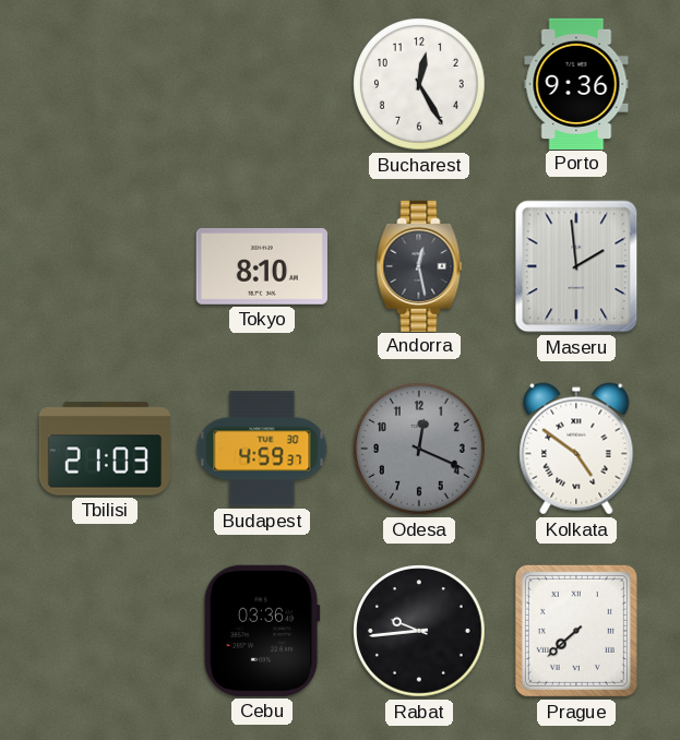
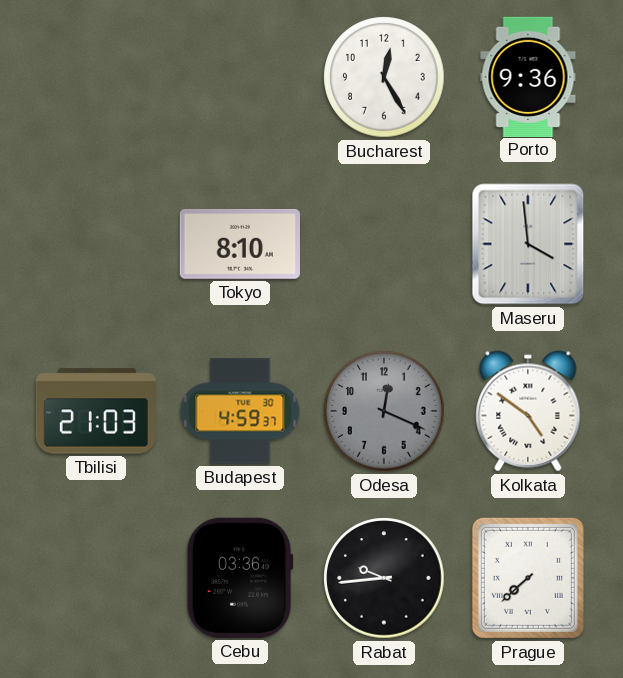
Andorra: 12:28 -> none
Maseru: 1:59 -> 3:59
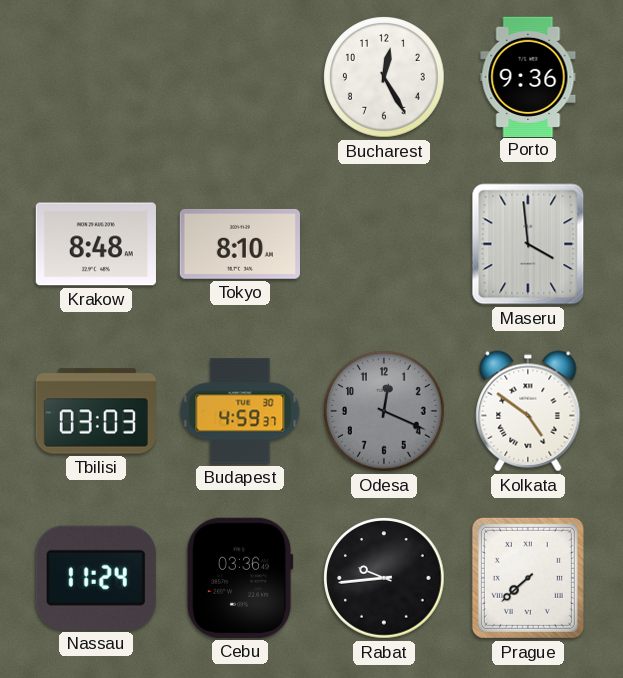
Krakow: none -> 8:48
Tbilisi: 21:03 -> 03:03
Nassau: none -> 11:24
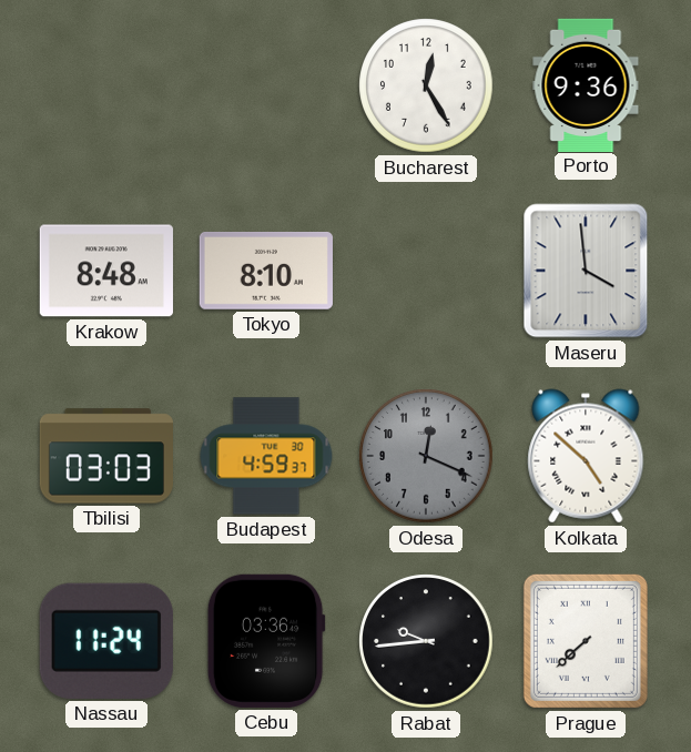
Kolkata: 4:51 -> 4:52
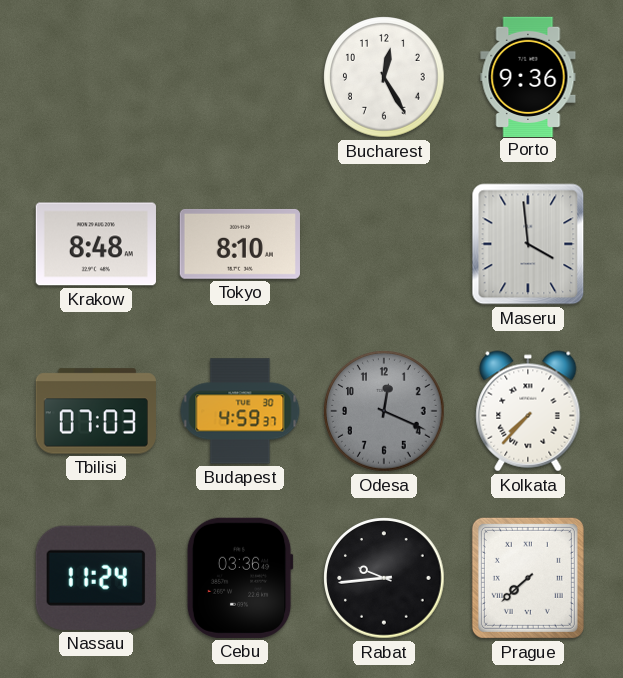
Tbilisi: 03:03 -> 07:03
Kolkata: 4:52 -> 7:37
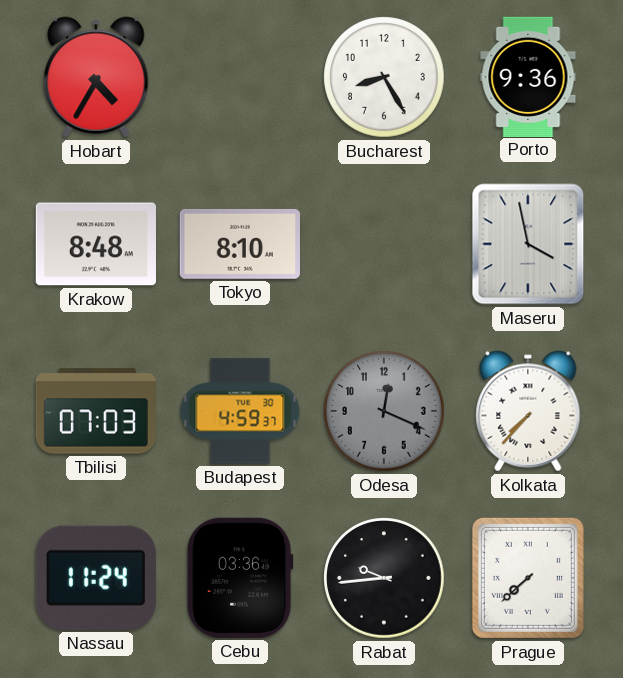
Hobart: none -> 4:35
Bucharest: 12:25 -> 8:25
Maseru: 3:59 -> 3:58
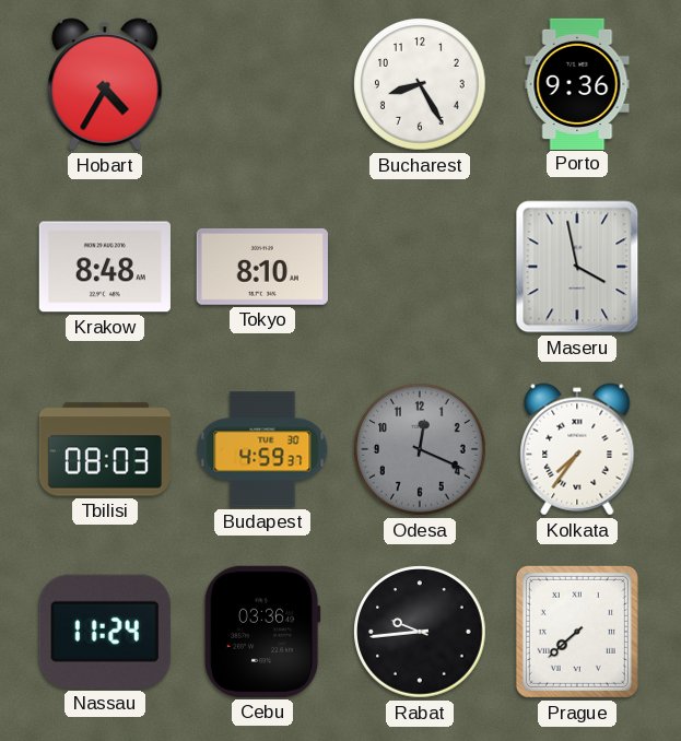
Tbilisi: 07:03 -> 08:03
Kolkata: 7:37 -> 7:36
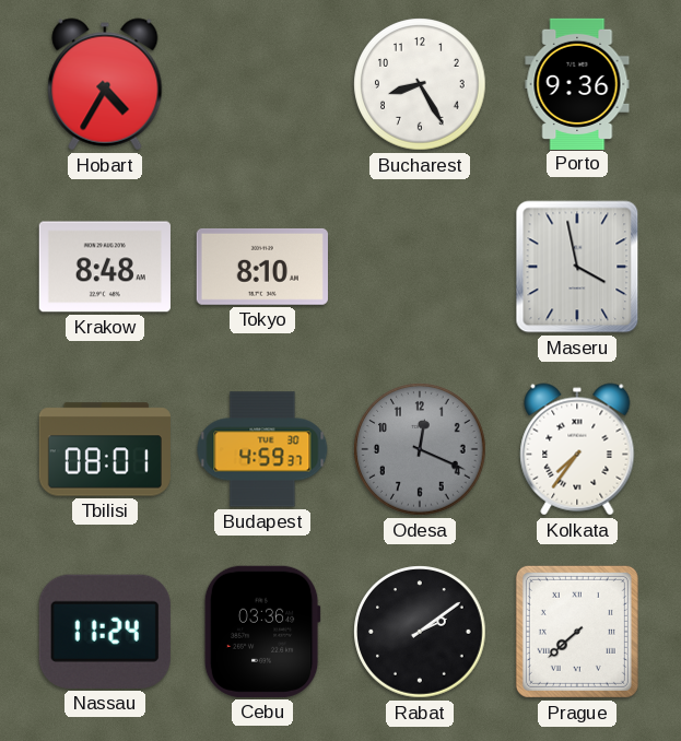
Tbilisi: 08:03 -> 08:01
Rabat: 9:44 -> 2:09
